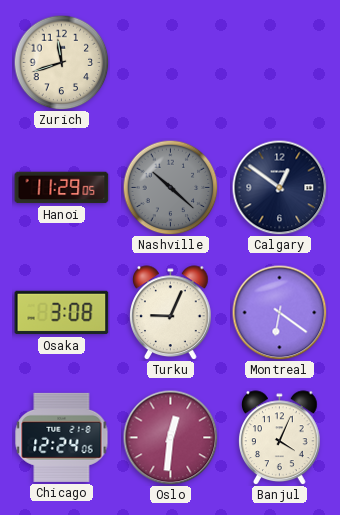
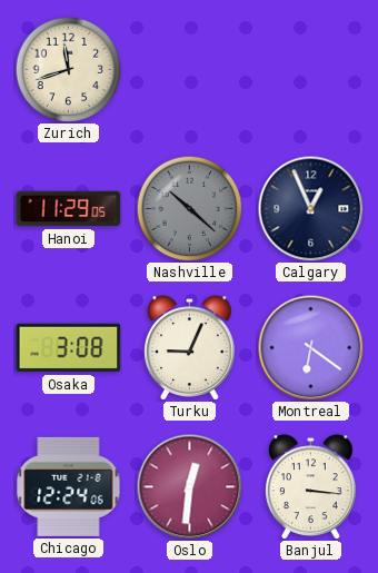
Calgary: 12:51 -> 12:56
Banjul: 4:04 -> 3:16
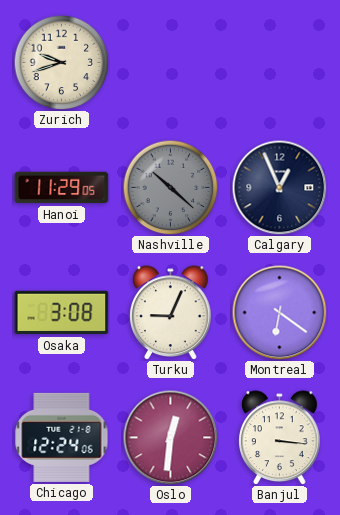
Zurich: 11:42 -> 9:42
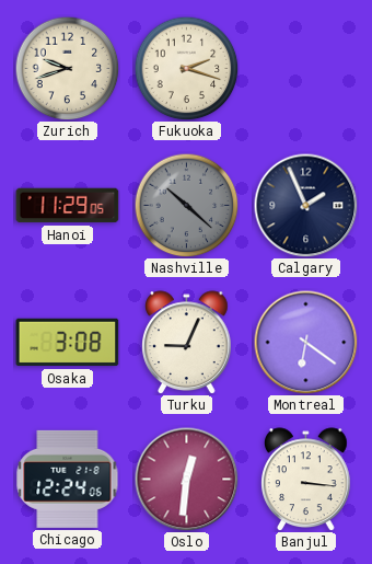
Fukuoka: none -> 2:18
Calgary: 12:56 -> 1:56
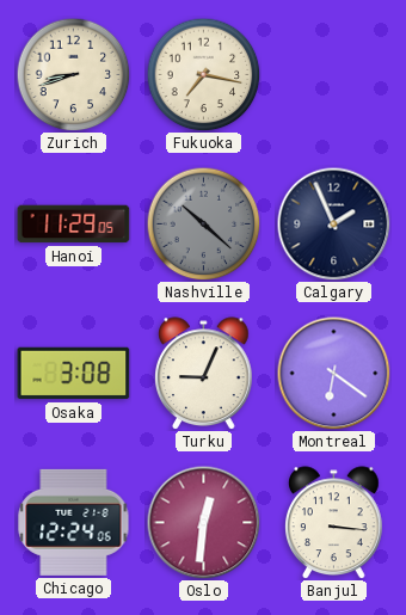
Zurich: 9:42 -> 8:42
Fukuoka: 2:18 -> 7:17
